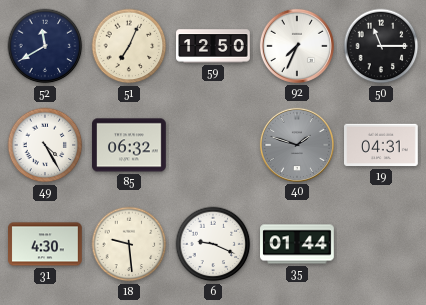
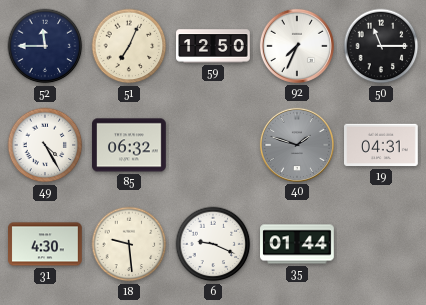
52: 11:40 -> 11:45
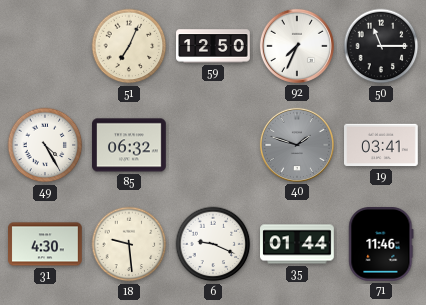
52: 11:45 -> none
19: 04:31 -> 03:41
71: none -> 11:46
